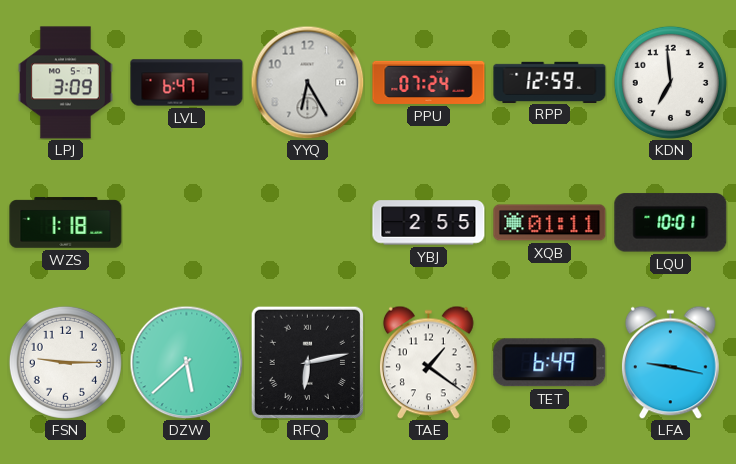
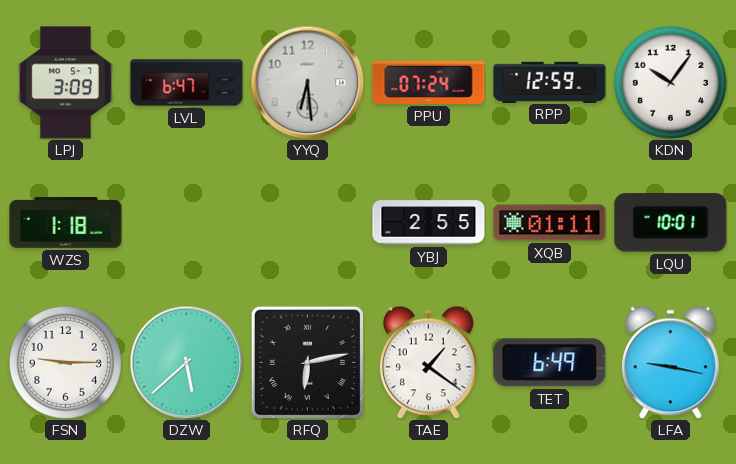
YYQ: 6:25 -> 6:29
KDN: 6:59 -> 10:06
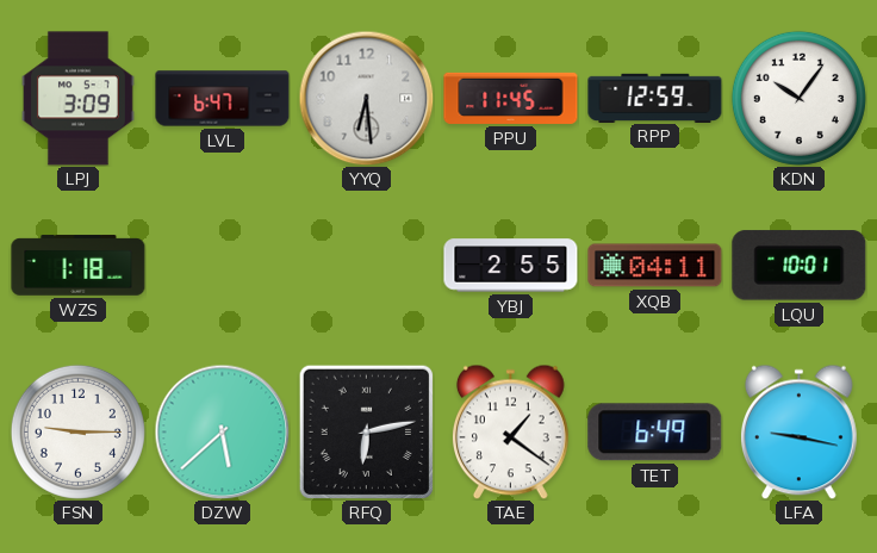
PPU: 07:24 -> 11:45
XQB: 01:11 -> 04:11
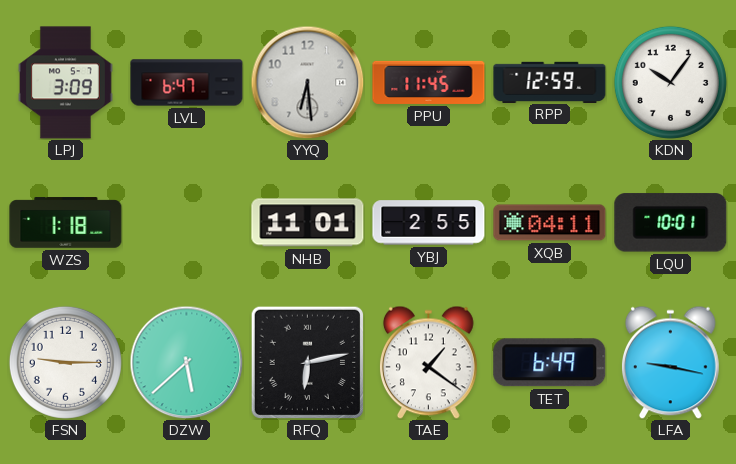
NHB: none -> 11:01
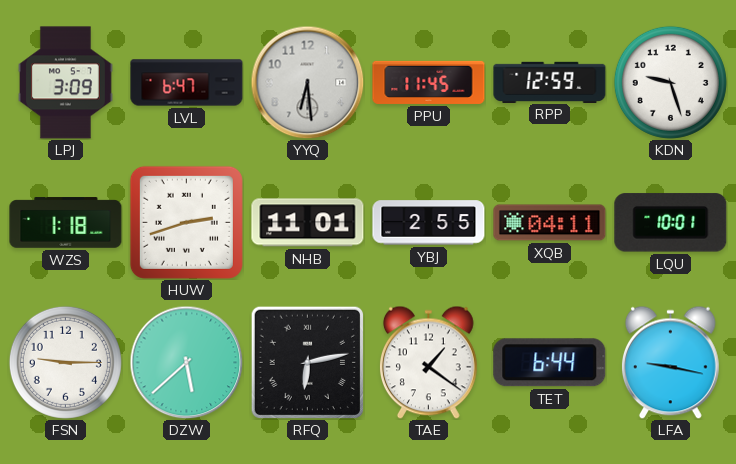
KDN: 10:06 -> 9:27
HUW: none -> 2:42
TET: 6:49 -> 6:44
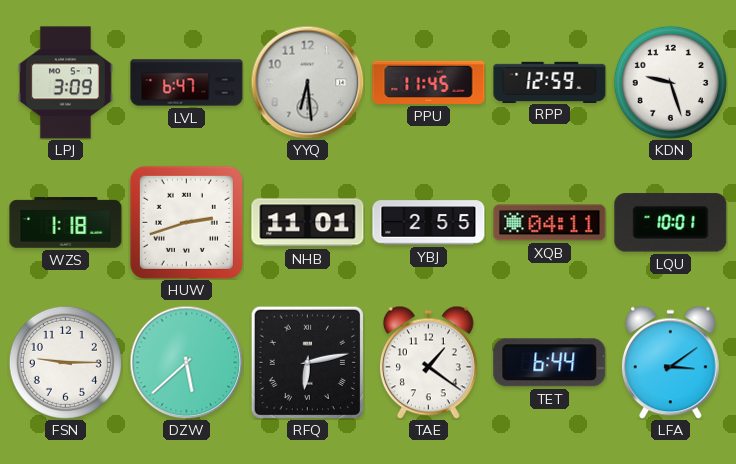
LFA: 9:17 -> 3:09
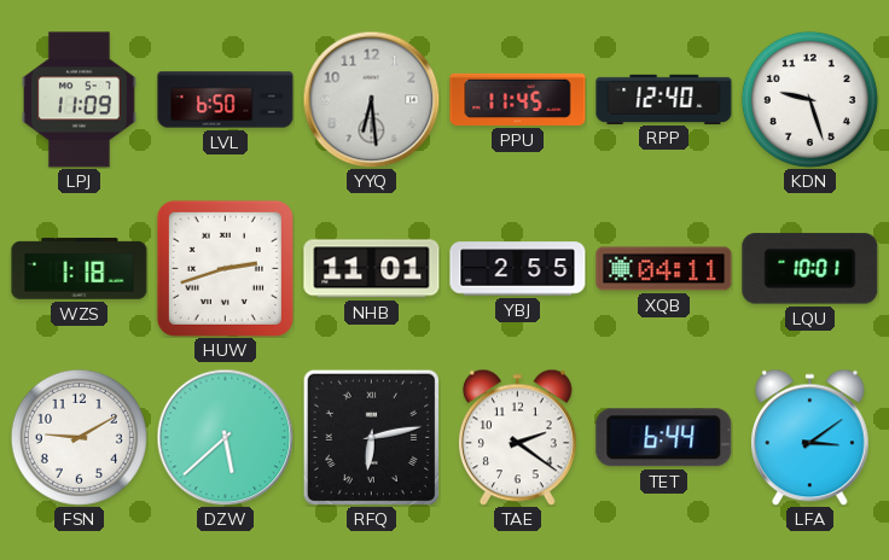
LPJ: 3:09 -> 11:09
LVL: 6:47 -> 6:50
RPP: 12:59 -> 12:40
FSN: 9:15 -> 9:10
TAE: 1:21 -> 2:21
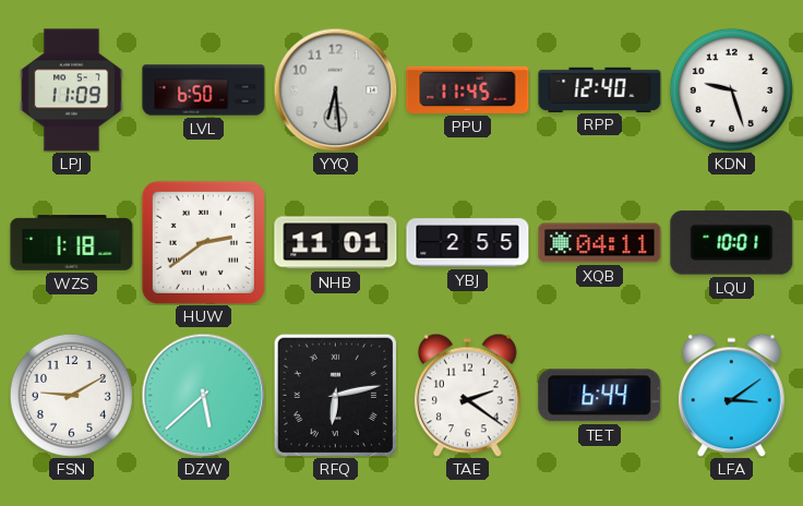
HUW: 2:42 -> 2:39
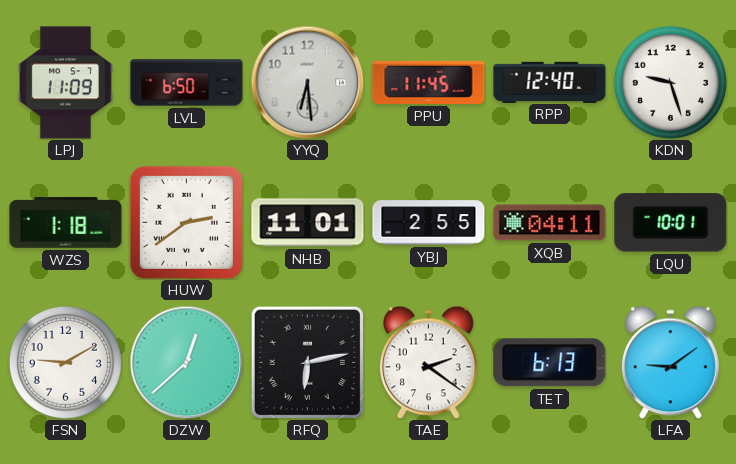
DZW: 5:38 -> 12:38
TET: 6:44 -> 6:13
LFA: 3:09 -> 9:09
